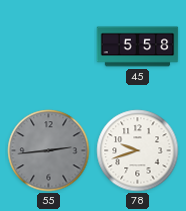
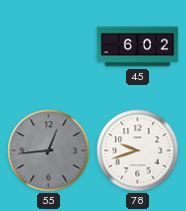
45: 5:58 -> 6:02
55: 2:44 -> 12:44
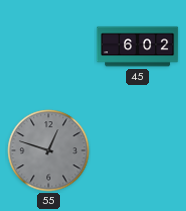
55: 12:44 -> 12:48
78: 9:42 -> none
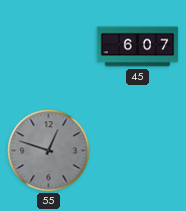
45: 6:02 -> 6:07
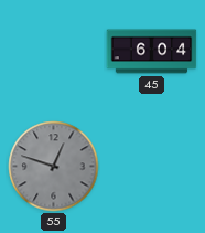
45: 6:07 -> 6:04
